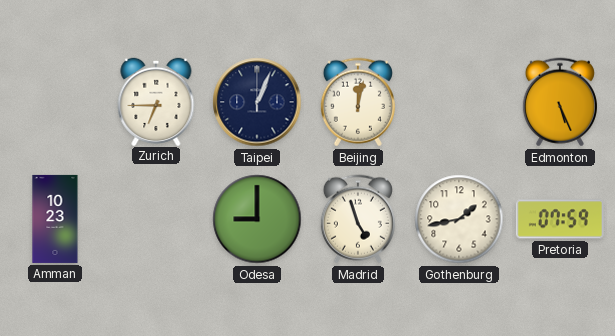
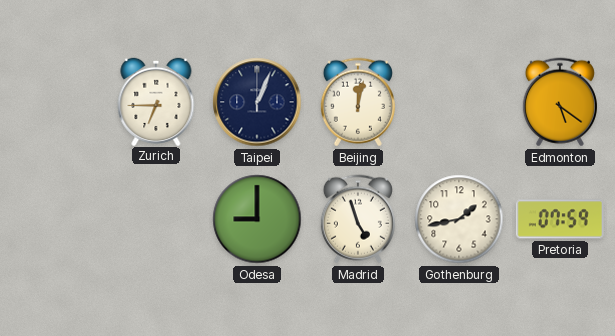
Edmonton: 5:26 -> 5:21
Amman: 10:23 -> none
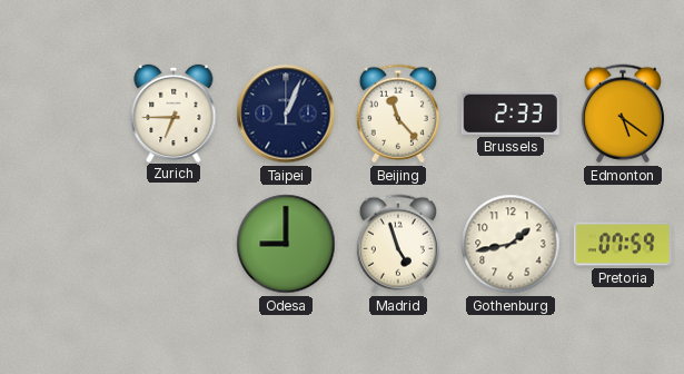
Beijing: 12:02 -> 11:23
Brussels: none -> 2:33
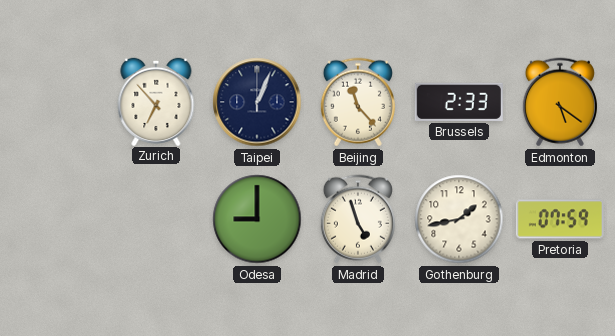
Zurich: 6:45 -> 6:53
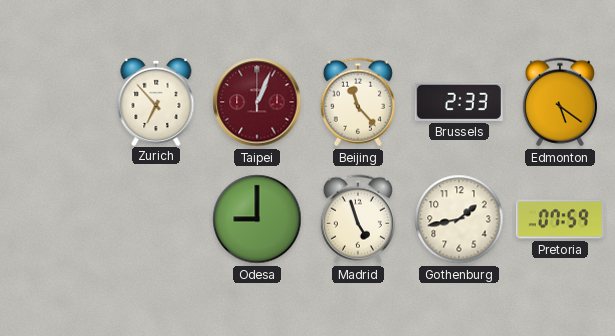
Taipei dial: navy -> burgundy
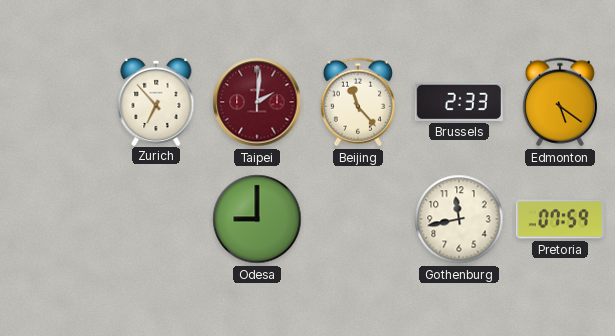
Taipei: 1:04 -> 2:01
Madrid: 4:57 -> none
Gothenburg: 1:43 -> 11:43
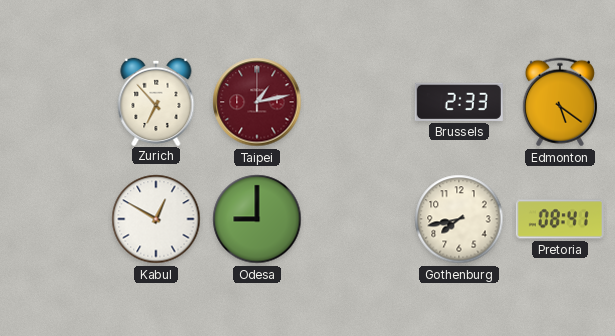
Taipei: 2:01 -> 1:13
Beijing: 11:23 -> none
Kabul: none -> 12:50
Gothenburg: 11:43 -> 7:43
Pretoria: 07:59 -> 08:41
